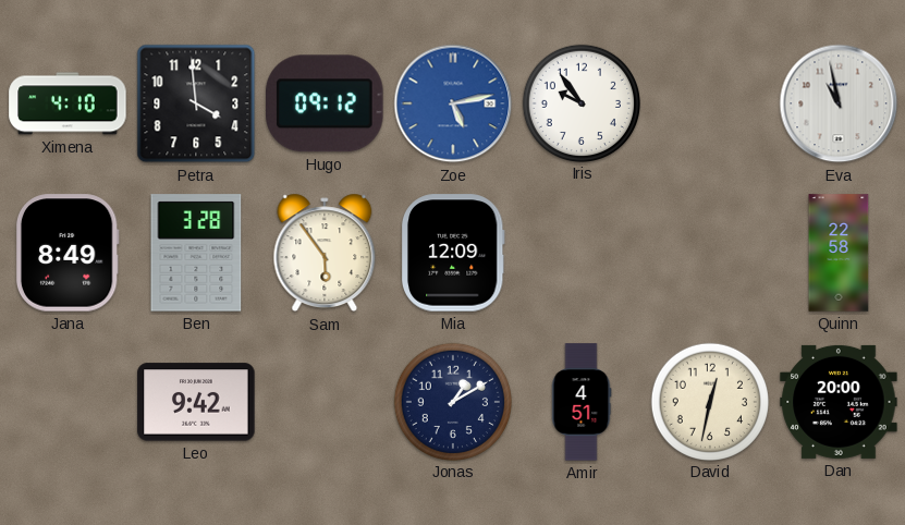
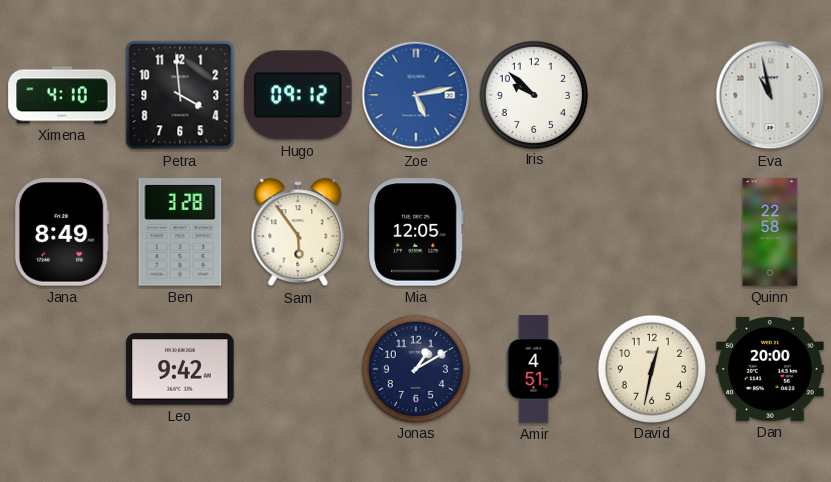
Iris: 9:54 -> 9:52
Mia: 12:09 -> 12:05
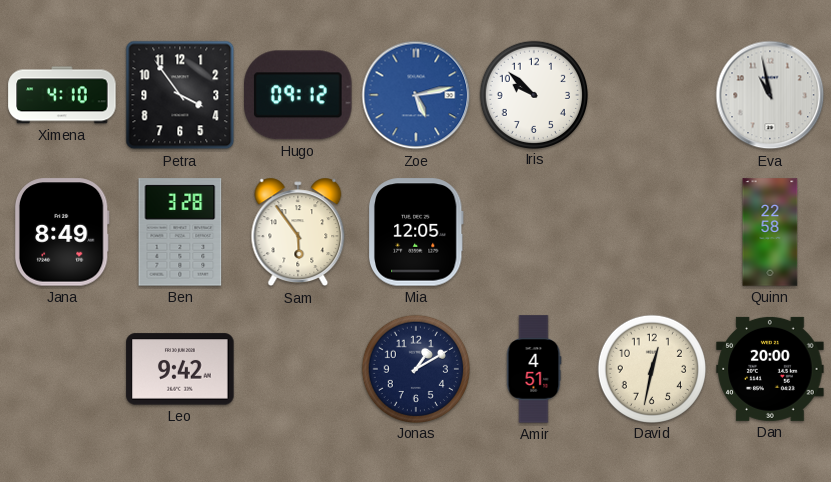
Petra: 3:59 -> 3:54
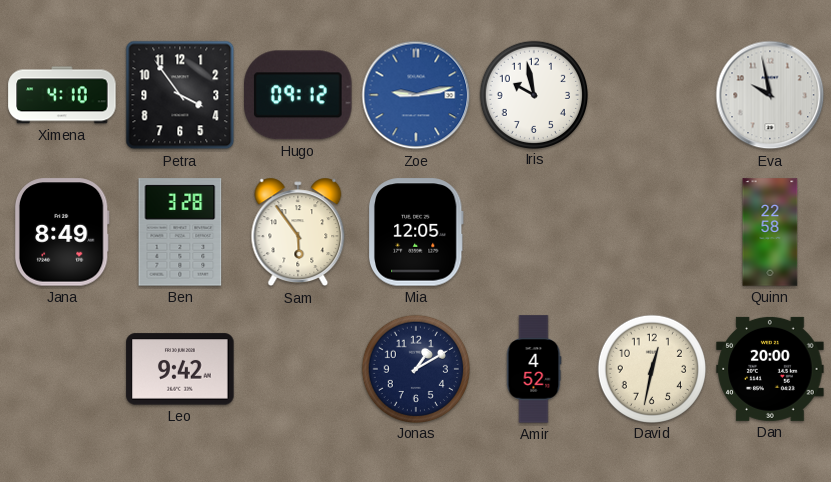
Zoe: 5:13 -> 9:13
Iris: 9:52 -> 9:58
Eva: 10:58 -> 9:58
Amir: 4:51 -> 4:52
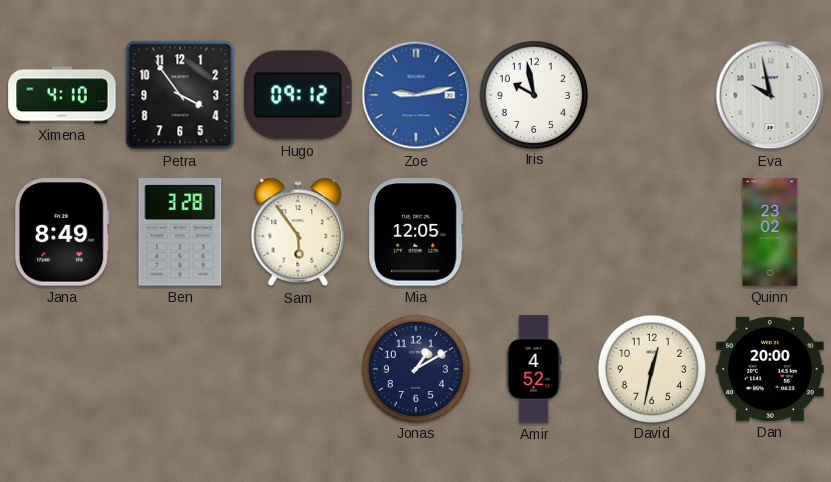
Quinn: 22:58 -> 23:02
Leo: 9:42 -> none
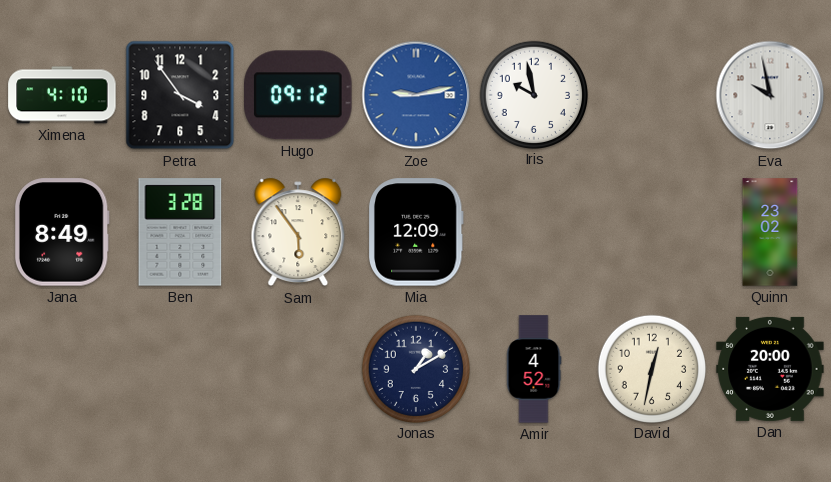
Mia: 12:05 -> 12:09
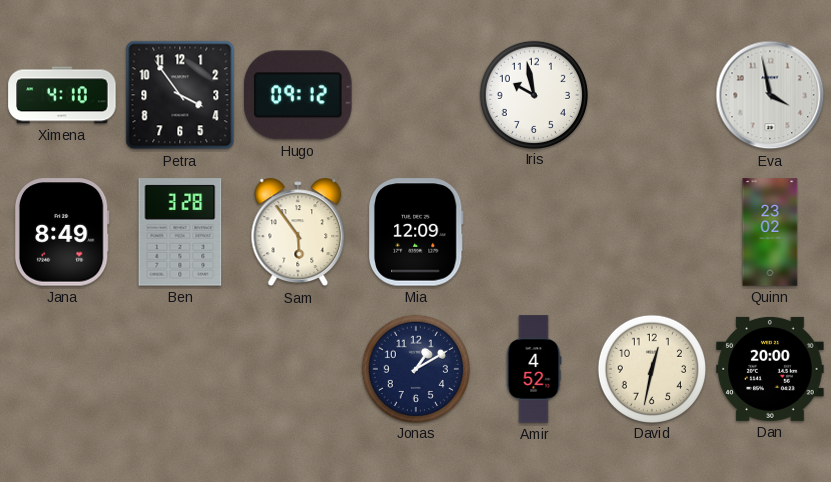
Zoe: 9:13 -> none
Eva: 9:58 -> 3:58
